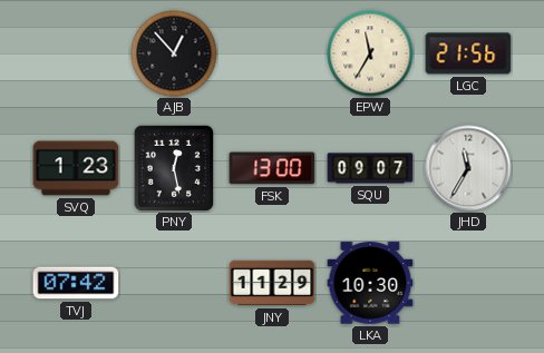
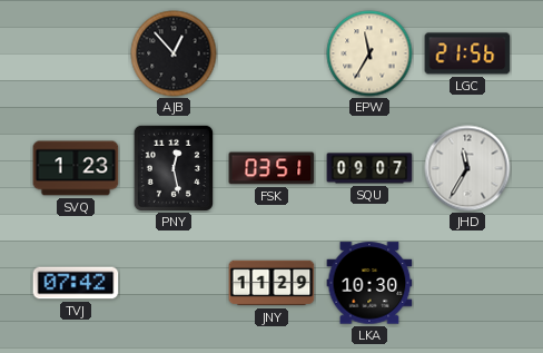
FSK: 13:00 -> 03:51
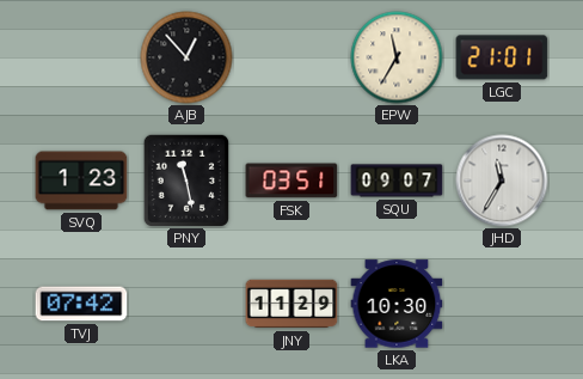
LGC: 21:56 -> 21:01
PNY: 12:28 -> 11:28
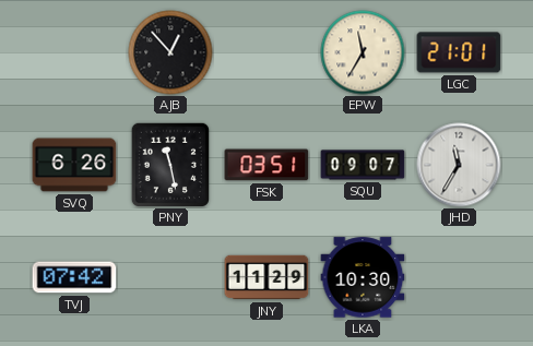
SVQ: 1:23 -> 6:26
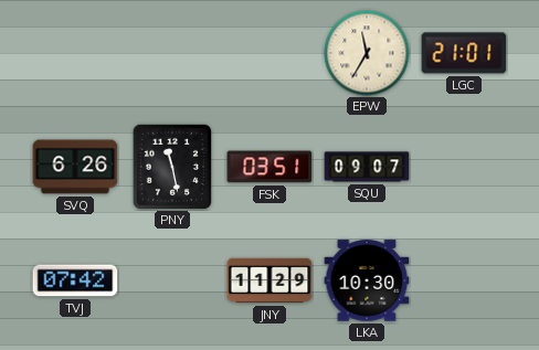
AJB: 12:53 -> none
JHD: 11:35 -> none
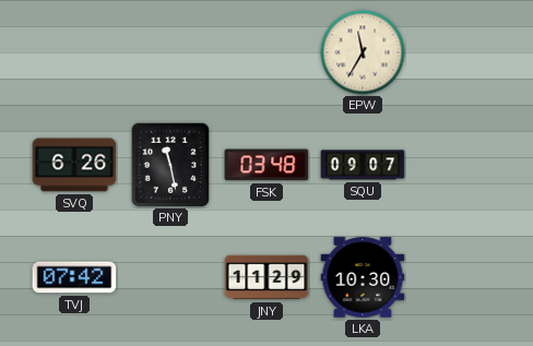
LGC: 21:01 -> none
FSK: 03:51 -> 03:48
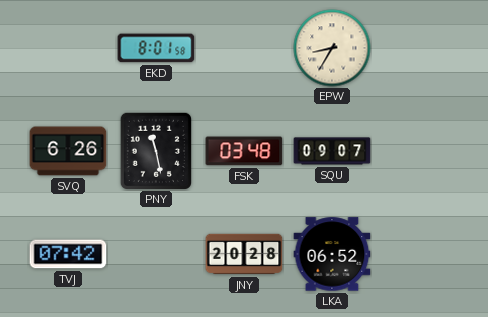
EKD: none -> 8:01
EPW: 11:35 -> 8:35
JNY: 11:29 -> 20:28
LKA: 10:30 -> 06:52
